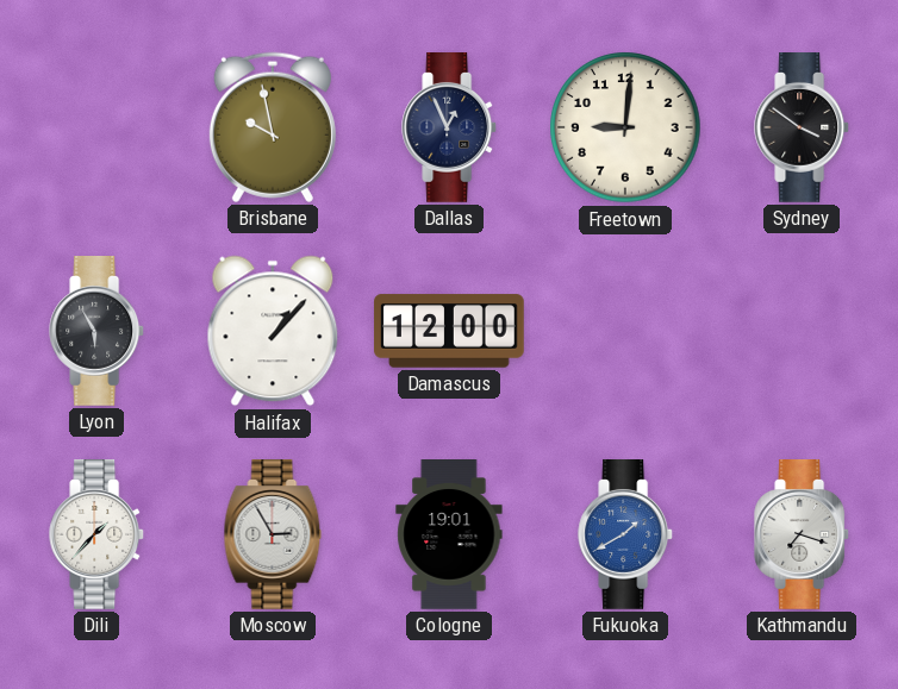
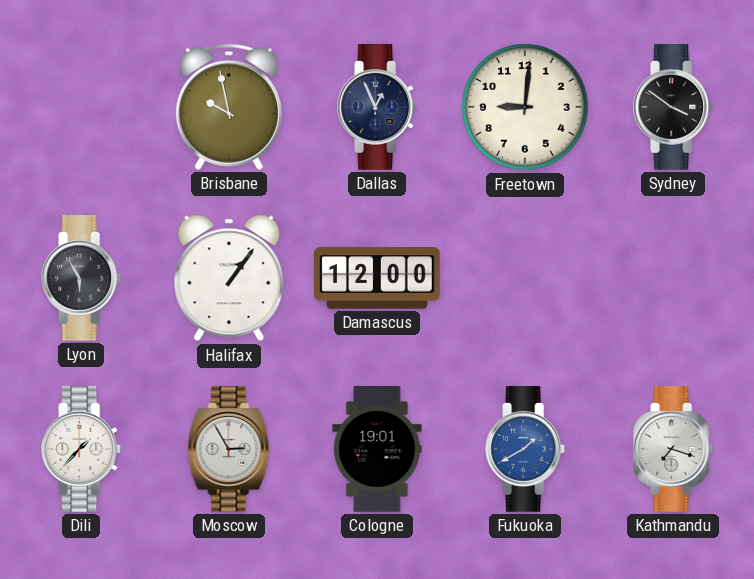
Halifax: 1:07 -> 1:06
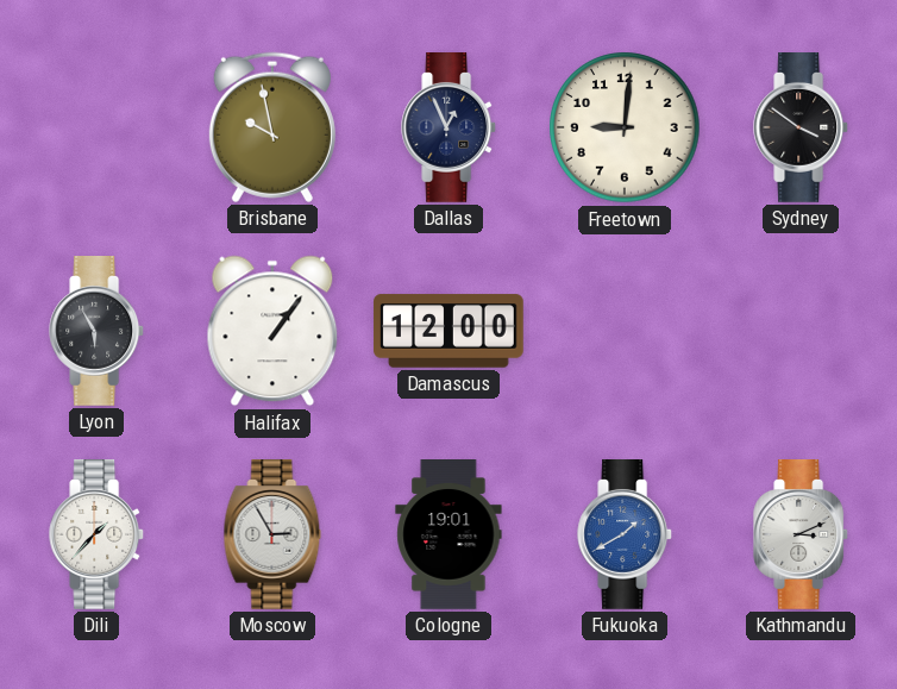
Kathmandu: 7:18 -> 3:11
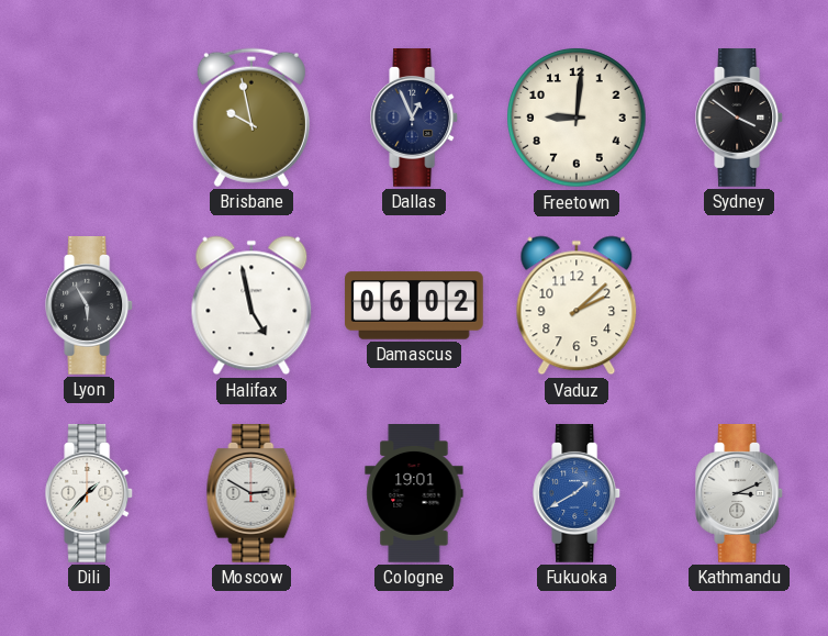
Halifax: 1:06 -> 4:58
Damascus: 12:00 -> 06:02
Vaduz: none -> 2:08
Moscow: 2:55 -> 2:50
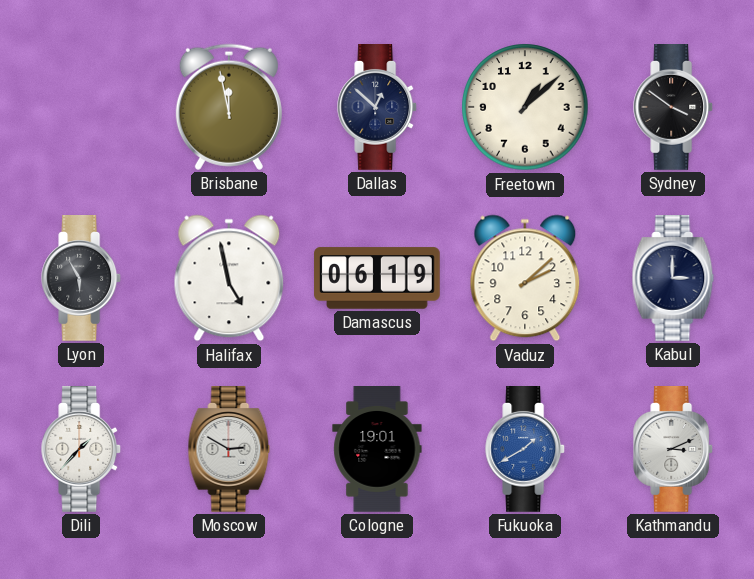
Brisbane: 9:58 -> 11:58
Dallas: 12:56 -> 12:52
Freetown: 9:01 -> 1:08
Damascus: 06:02 -> 06:19
Kabul: none -> 3:00
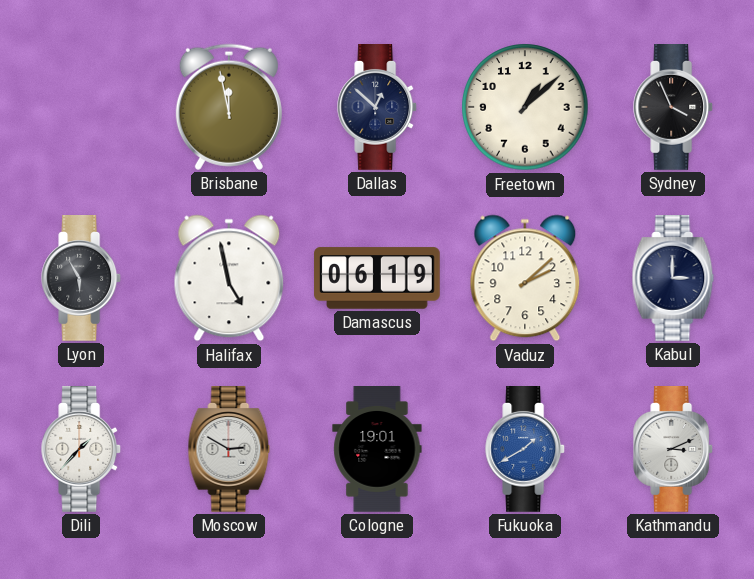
Sydney: 3:51 -> 3:56
